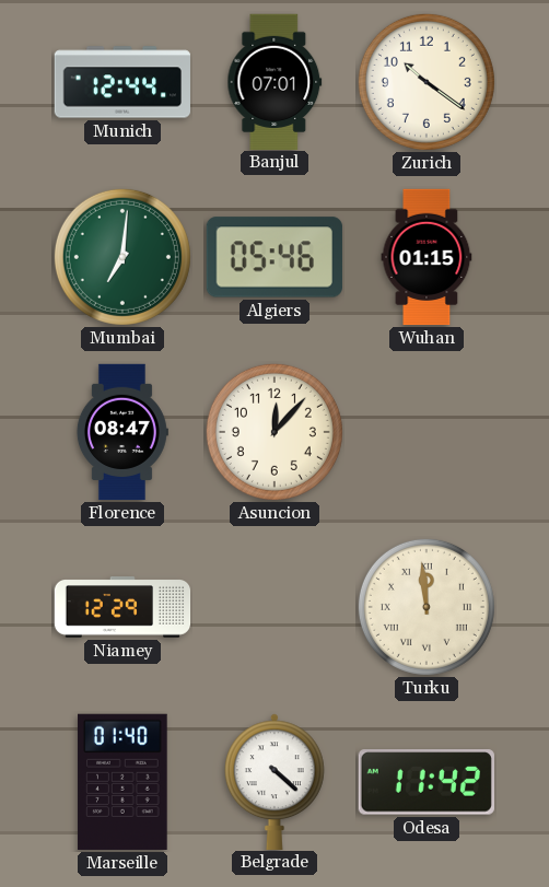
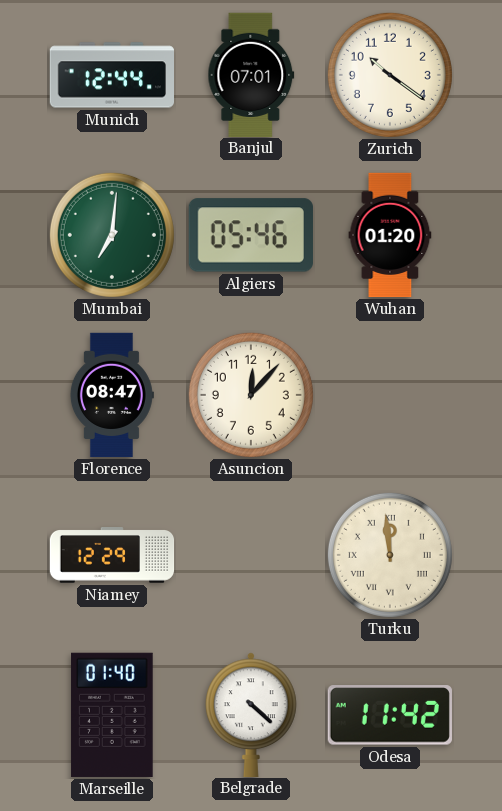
Wuhan: 01:15 -> 01:20
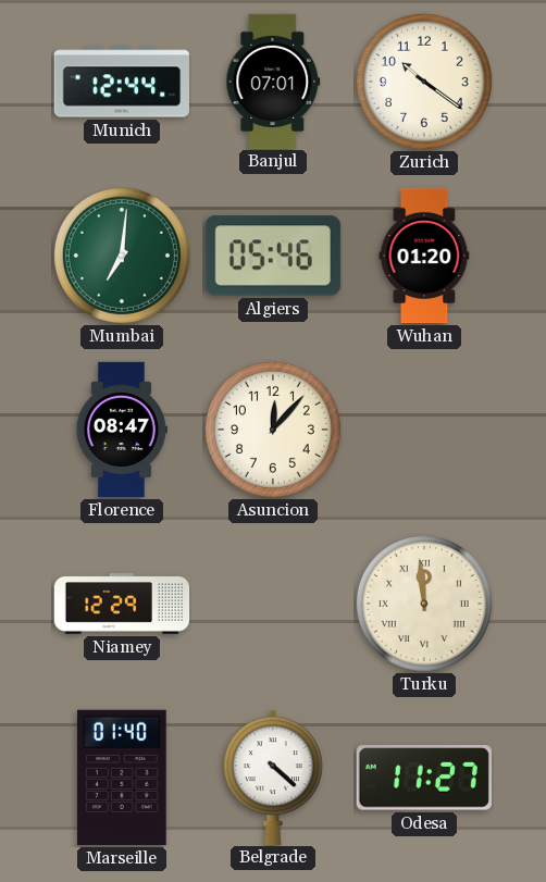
Odesa: 11:42 -> 11:27
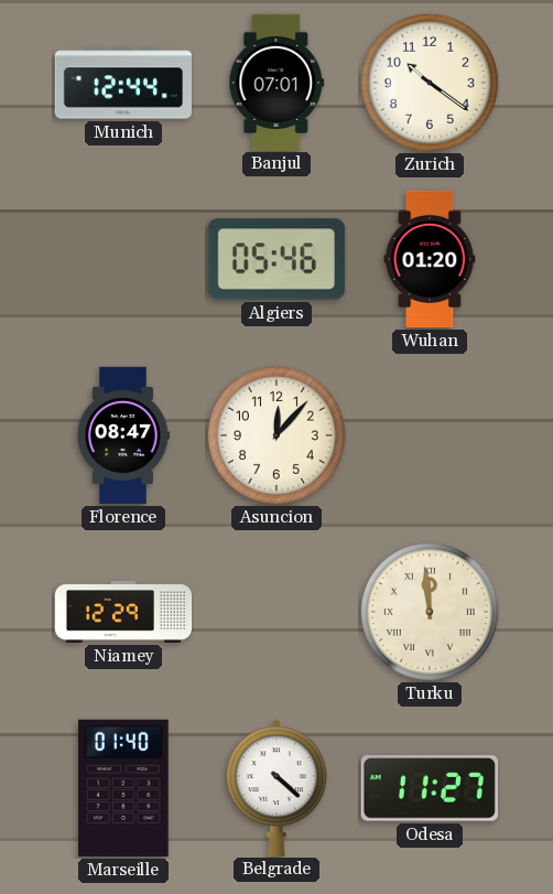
Mumbai: 7:01 -> none
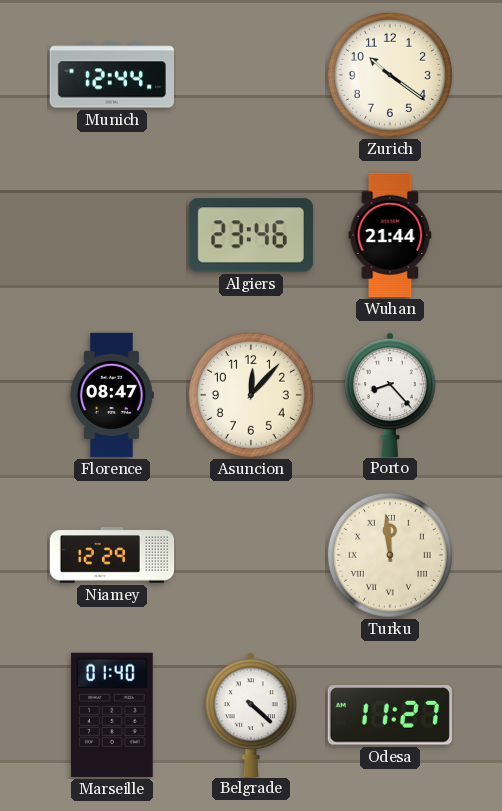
Banjul: 07:01 -> none
Algiers: 05:46 -> 23:46
Wuhan: 01:20 -> 21:44
Porto: none -> 8:23
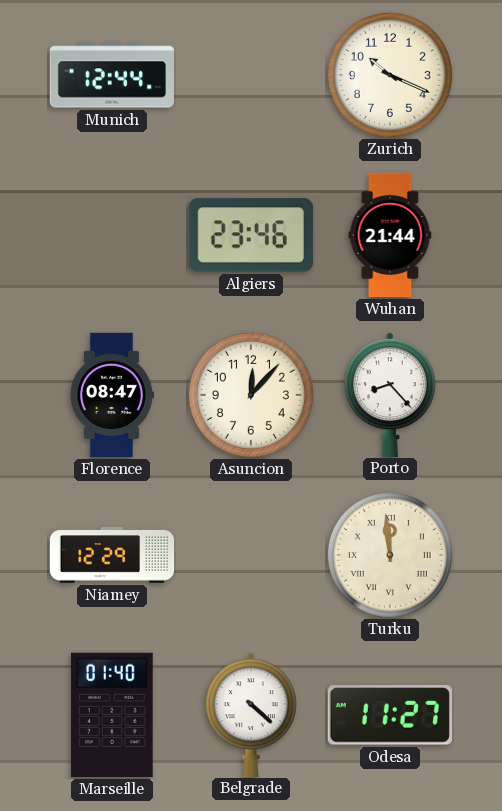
Zurich: 10:21 -> 10:19
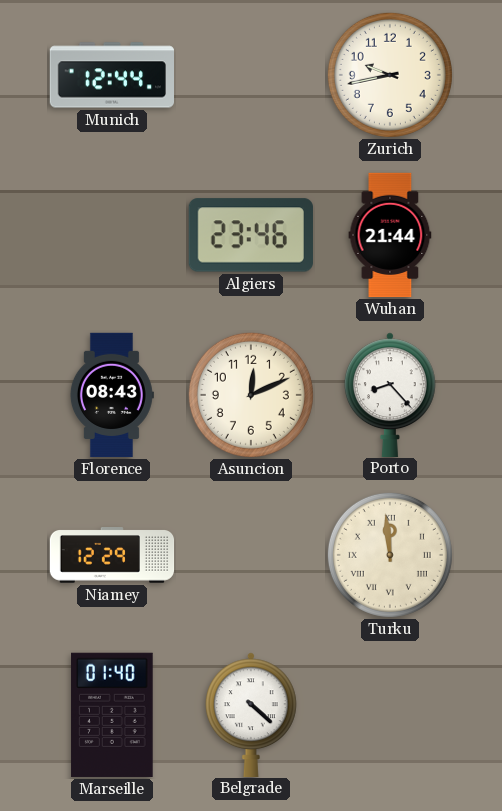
Zurich: 10:19 -> 9:43
Florence: 08:47 -> 08:43
Asuncion: 12:07 -> 12:11
Odesa: 11:27 -> none
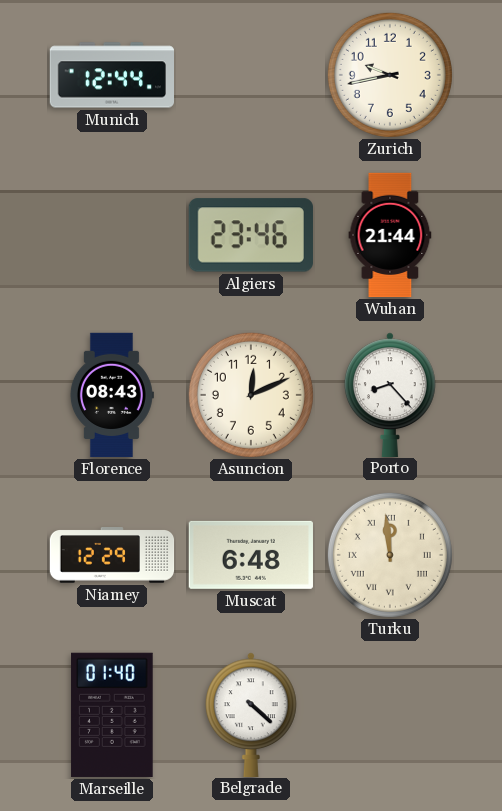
Muscat: none -> 6:48
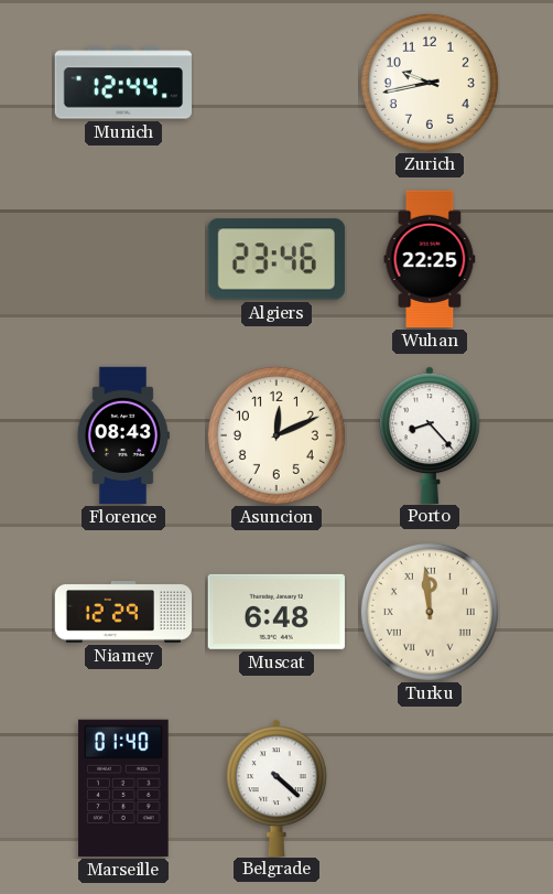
Wuhan: 21:44 -> 22:25
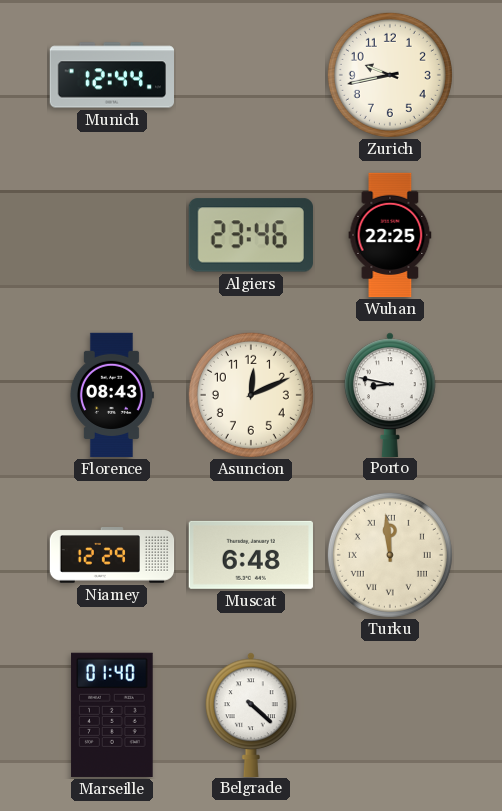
Porto: 8:23 -> 8:47
